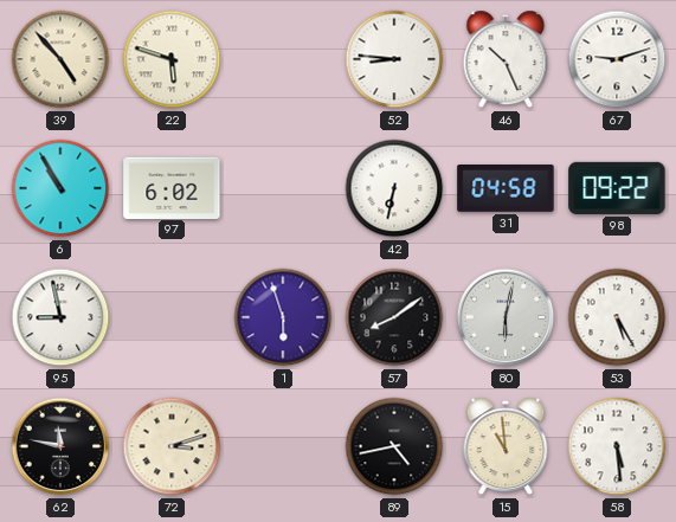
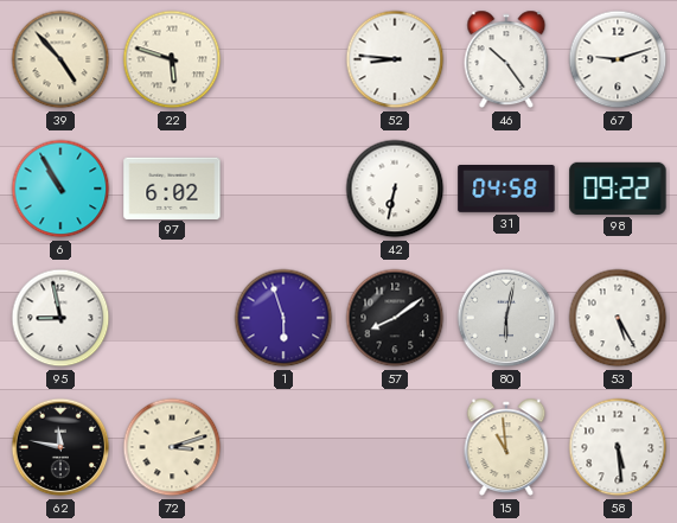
46: 10:26 -> 10:24
89: 4:43 -> none
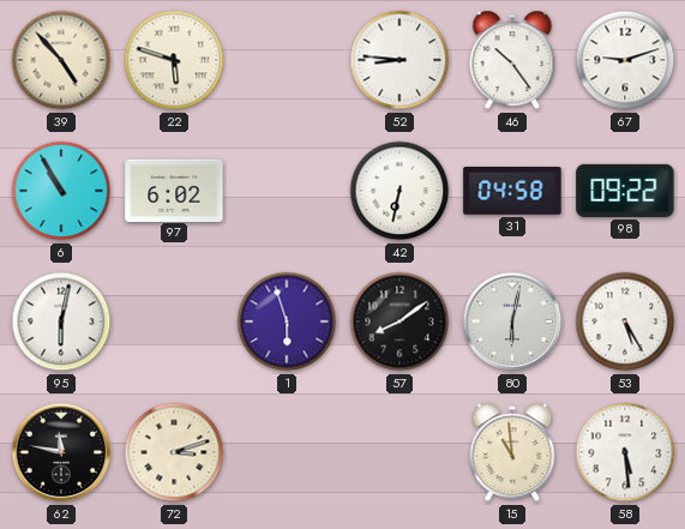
95: 8:58 -> 6:02
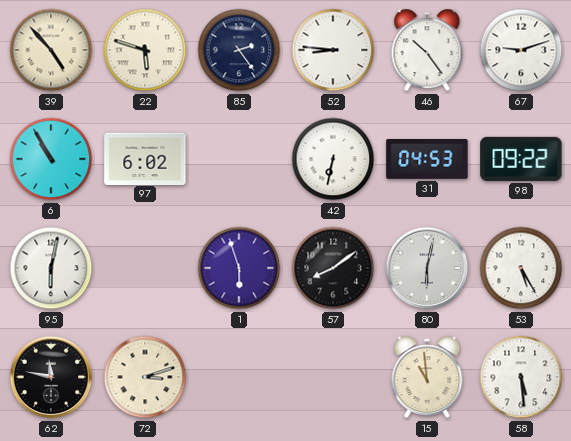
85: none -> 2:24
31: 04:58 -> 04:53
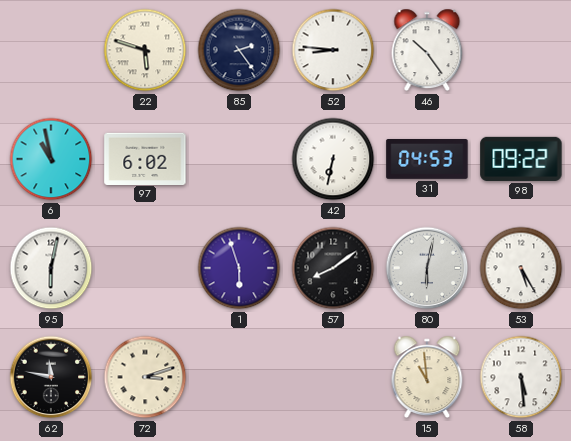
39: 4:53 -> none
67: 9:12 -> none
6: 10:55 -> 10:58
